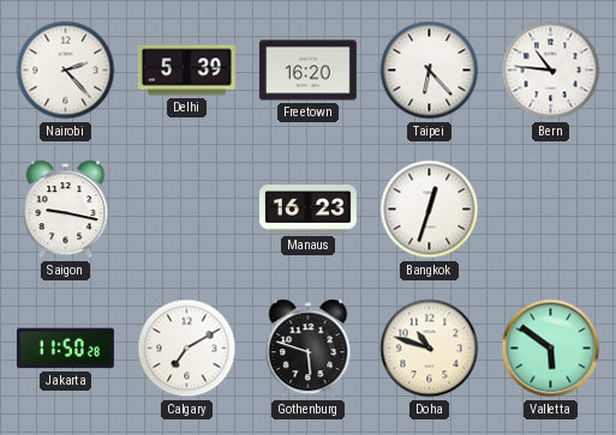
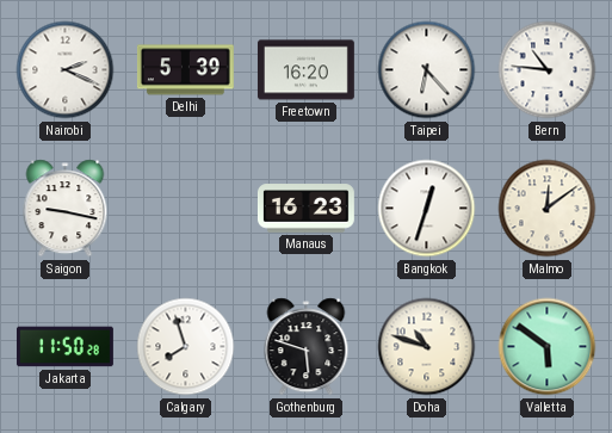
Nairobi: 2:23 -> 2:19
Malmo: none -> 12:09
Calgary: 7:10 -> 7:57
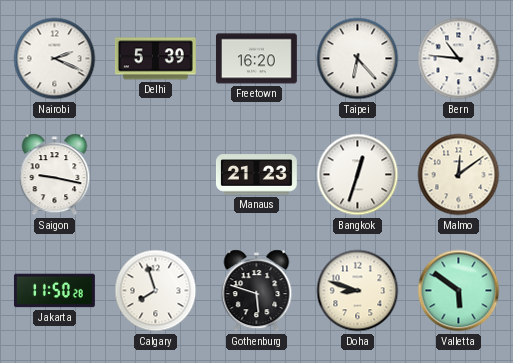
Manaus: 16:23 -> 21:23
Doha: 10:48 -> 8:48
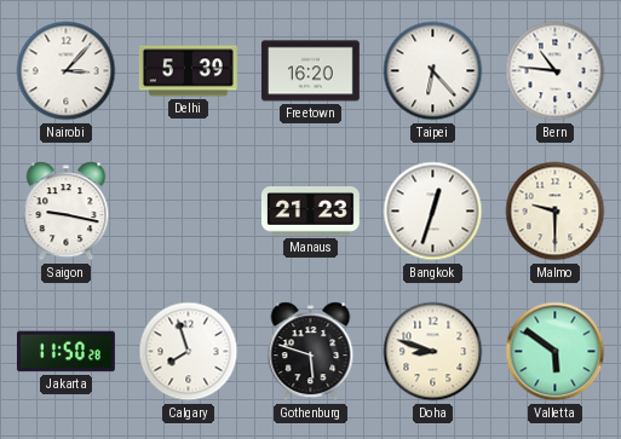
Nairobi: 2:19 -> 3:07
Malmo: 12:09 -> 9:30
